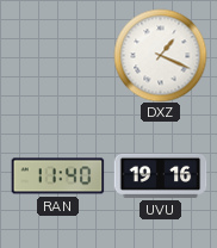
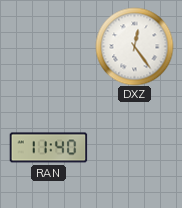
DXZ: 1:19 -> 12:24
UVU: 19:16 -> none
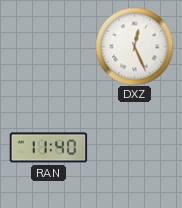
DXZ: 12:24 -> 12:26
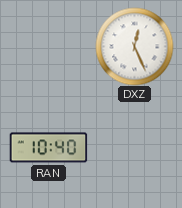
RAN: 11:40 -> 10:40
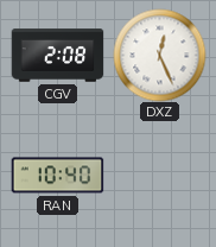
CGV: none -> 2:08
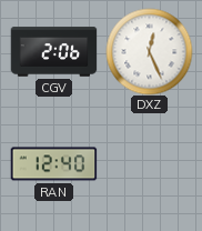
CGV: 2:08 -> 2:06
RAN: 10:40 -> 12:40
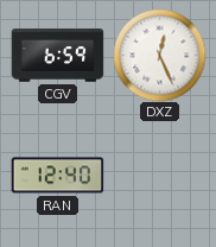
CGV: 2:06 -> 6:59
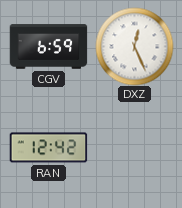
RAN: 12:40 -> 12:42
